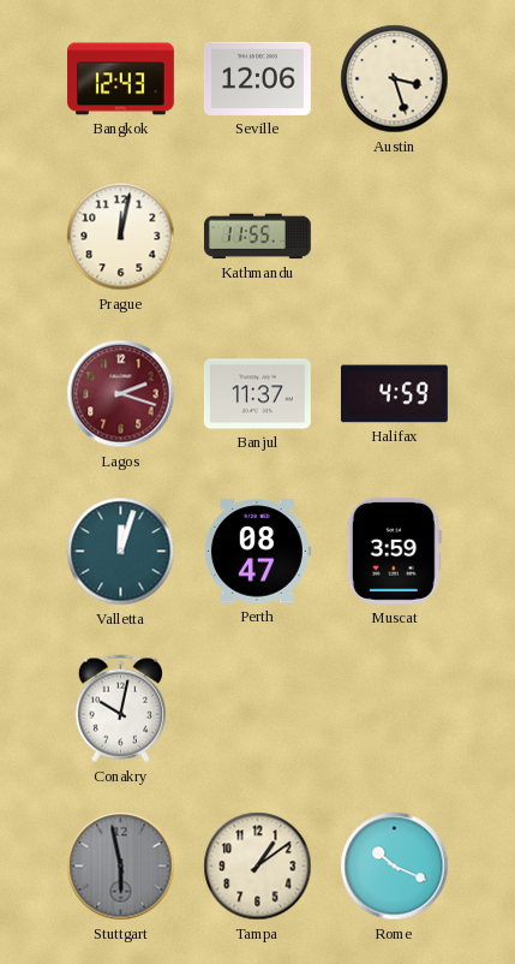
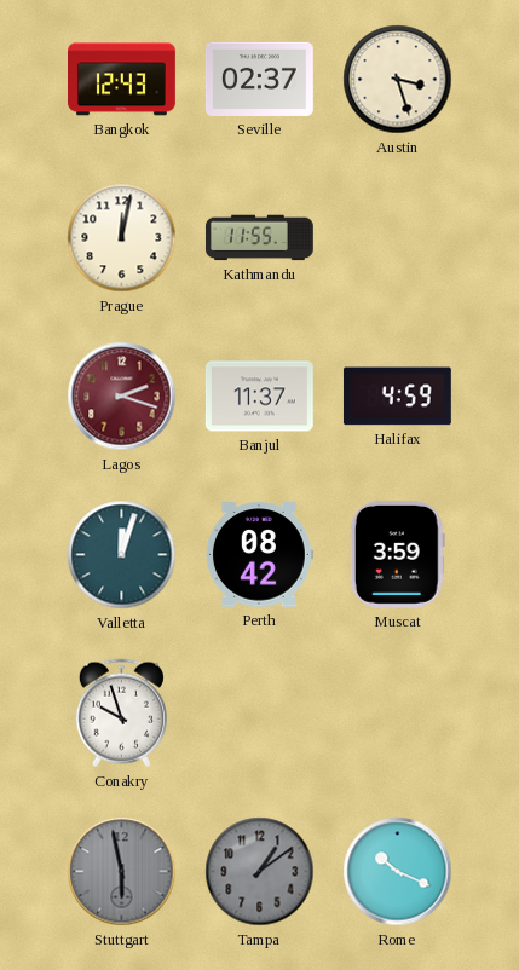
Seville: 12:06 -> 02:37
Perth: 08:47 -> 08:42
Conakry: 10:02 -> 9:57
Tampa dial: cream -> grey
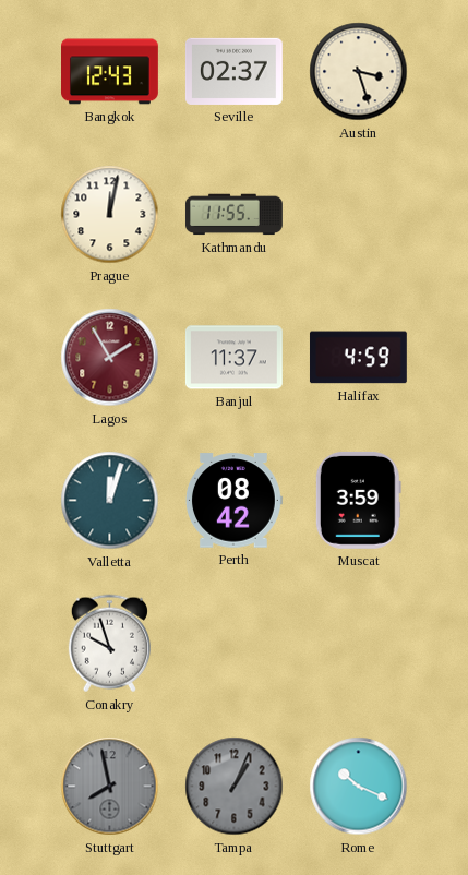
Lagos: 2:18 -> 1:55
Stuttgart: 5:58 -> 7:58
Tampa: 1:09 -> 1:04
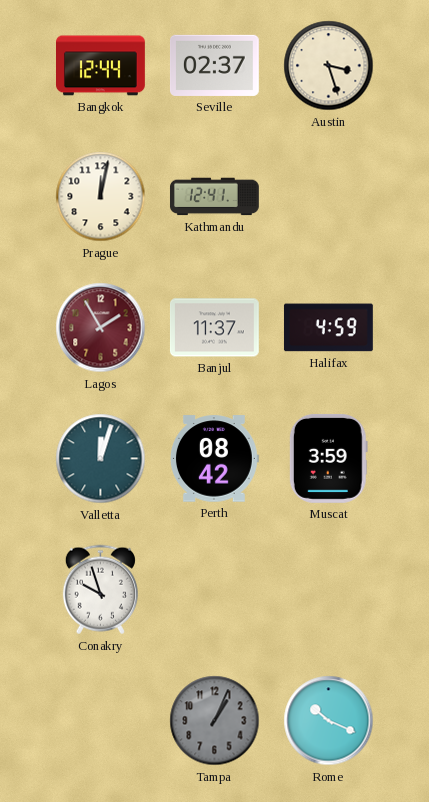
Bangkok: 12:43 -> 12:44
Kathmandu: 11:55 -> 12:41
Stuttgart: 7:58 -> none
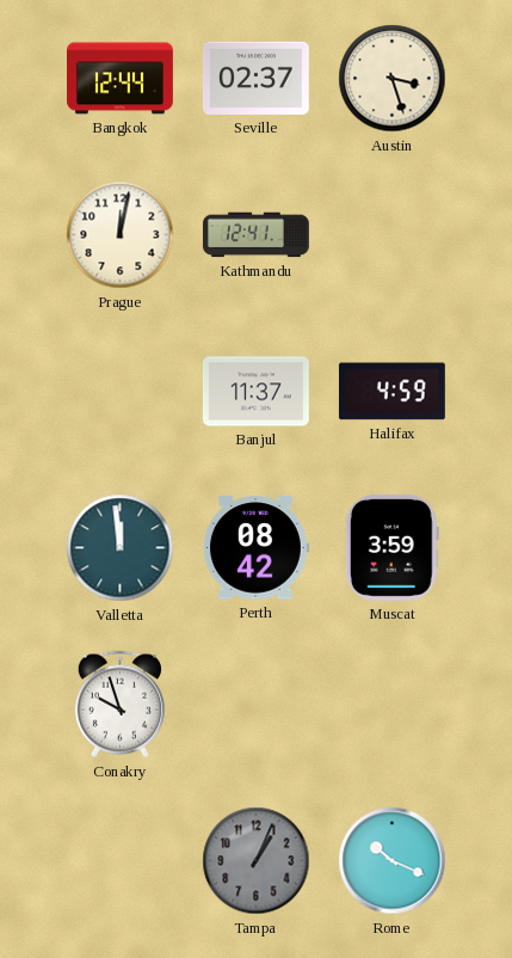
Lagos: 1:55 -> none
Valletta: 12:03 -> 11:59
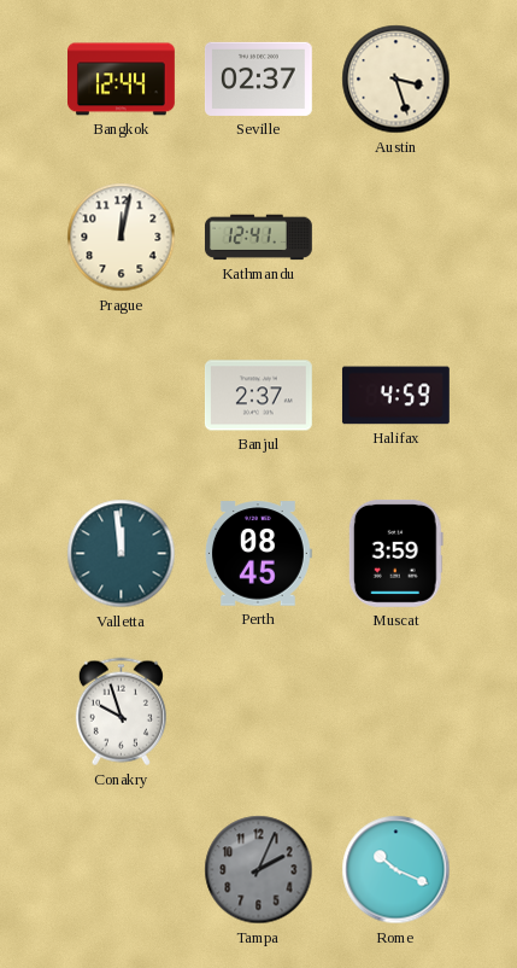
Banjul: 11:37 -> 2:37
Perth: 08:42 -> 08:45
Tampa: 1:04 -> 2:04
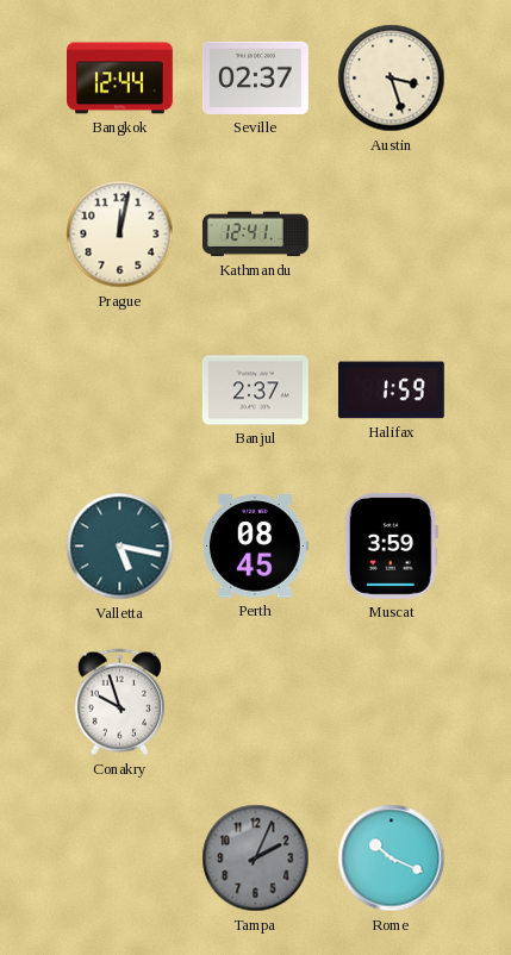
Halifax: 4:59 -> 1:59
Valletta: 11:59 -> 5:17
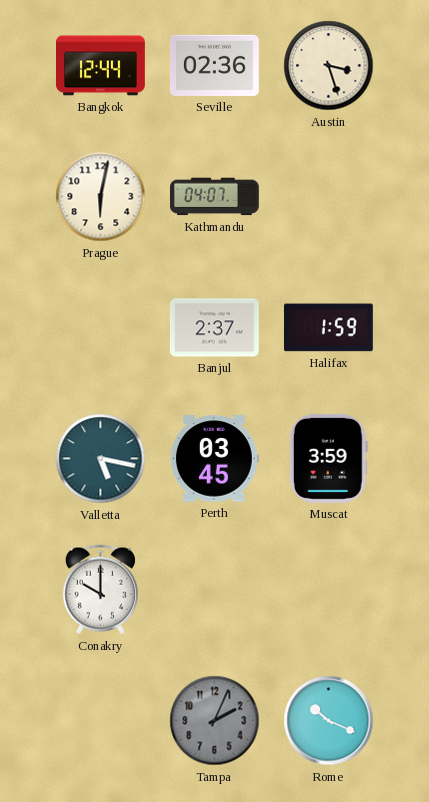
Seville: 02:37 -> 02:36
Prague: 12:02 -> 6:02
Kathmandu: 12:41 -> 04:07
Perth: 08:45 -> 03:45
Conakry: 9:57 -> 10:00
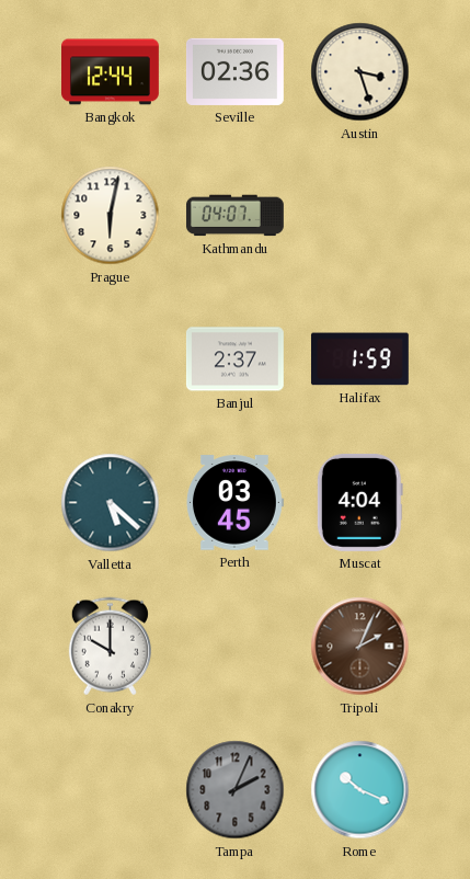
Valletta: 5:17 -> 5:22
Muscat: 3:59 -> 4:04
Tripoli: none -> 2:04
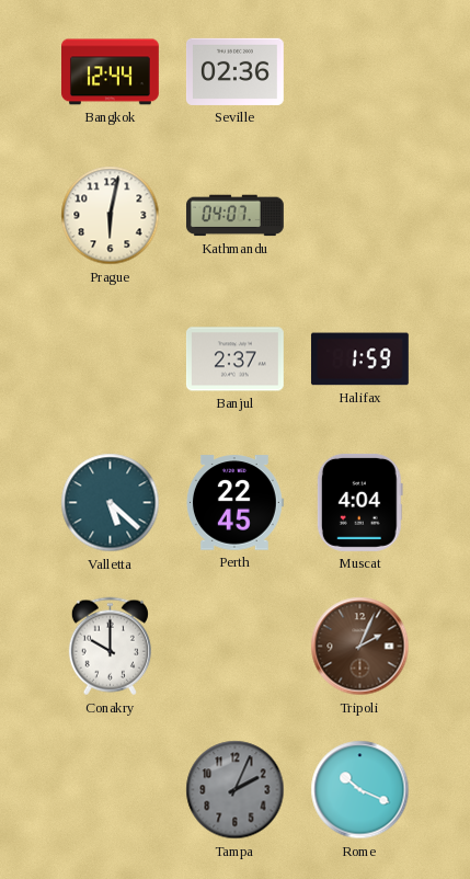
Austin: 3:27 -> none
Perth: 03:45 -> 22:45
